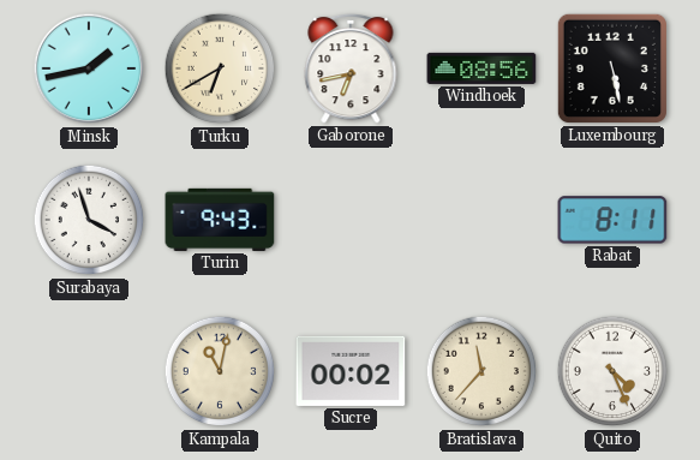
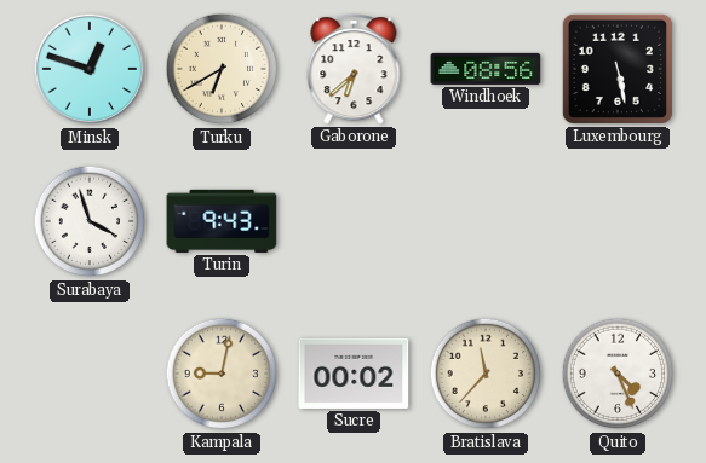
Minsk: 1:43 -> 12:48
Gaborone: 6:43 -> 6:38
Rabat: 8:11 -> none
Kampala: 11:02 -> 9:02
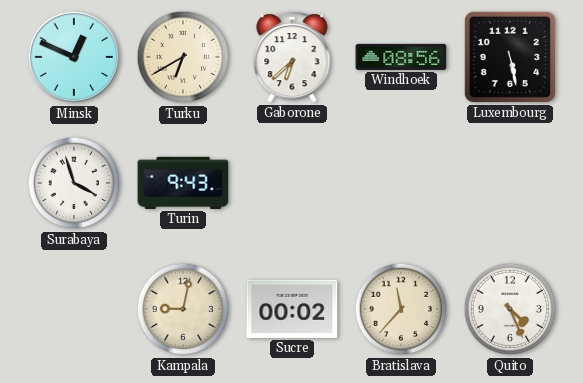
Minsk: 12:48 -> 12:49
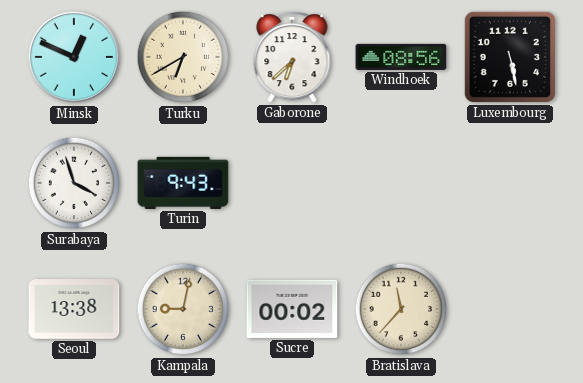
Seoul: none -> 13:38
Quito: 4:26 -> none
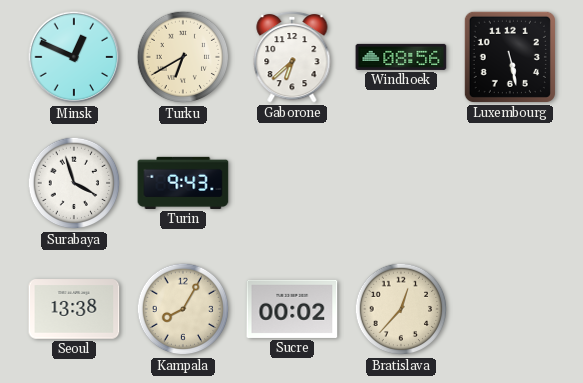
Kampala: 9:02 -> 8:05
Bratislava: 11:37 -> 12:37
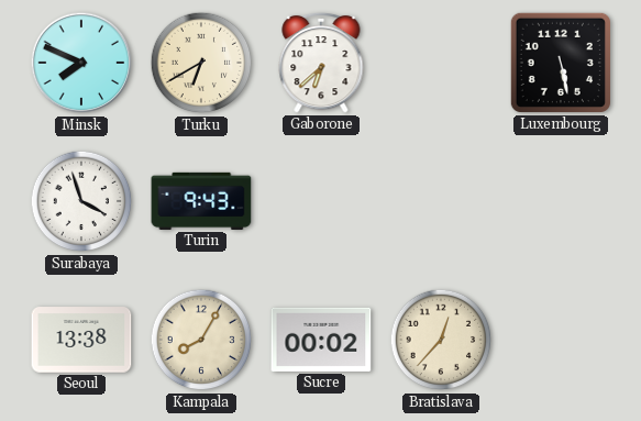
Minsk: 12:49 -> 7:49
Windhoek: 08:56 -> none
